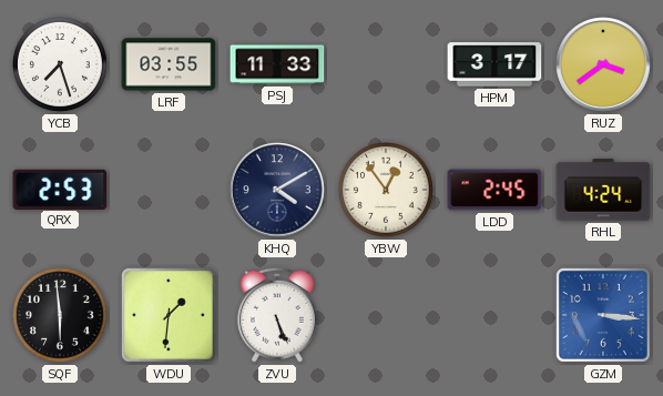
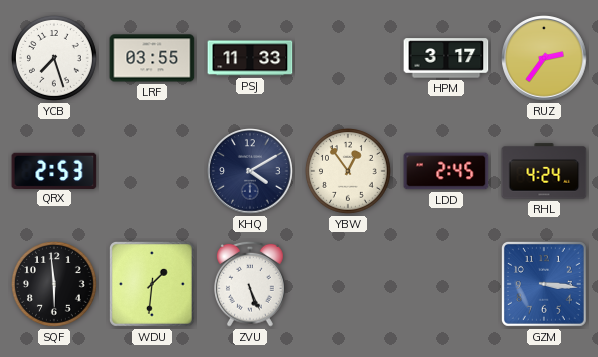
RUZ: 3:39 -> 2:36
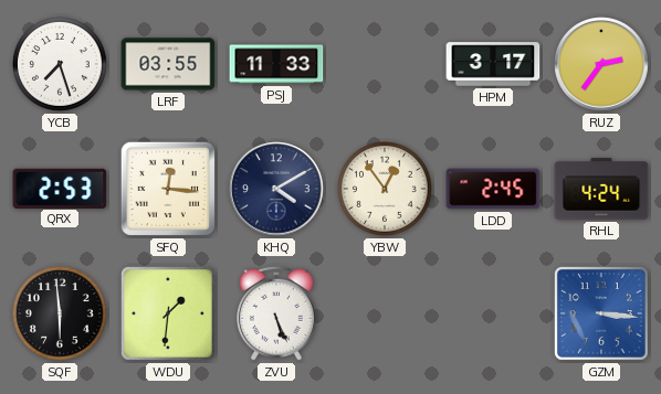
SFQ: none -> 12:16
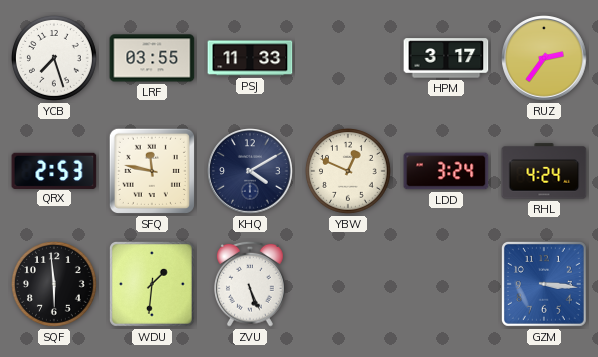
SFQ: 12:16 -> 11:47
YBW: 12:54 -> 12:49
LDD: 2:45 -> 3:24
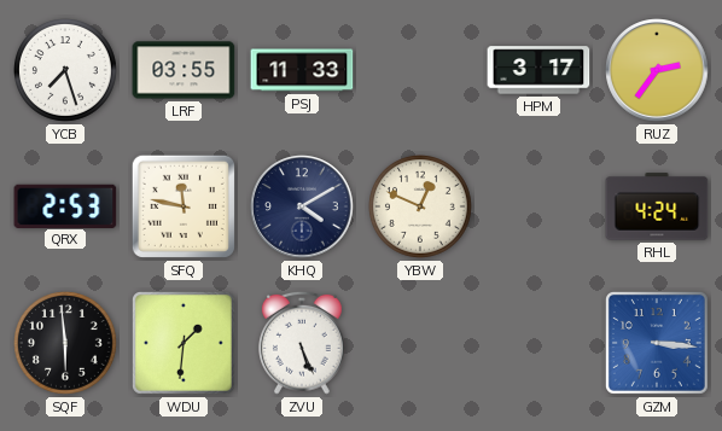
LDD: 3:24 -> none
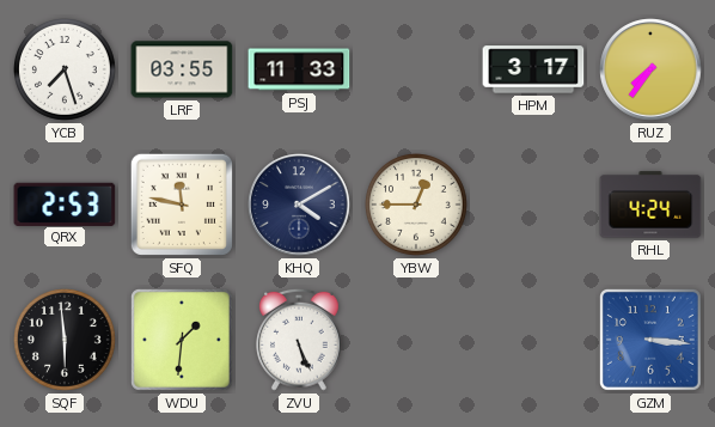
RUZ: 2:36 -> 7:36
YBW: 12:49 -> 12:45
